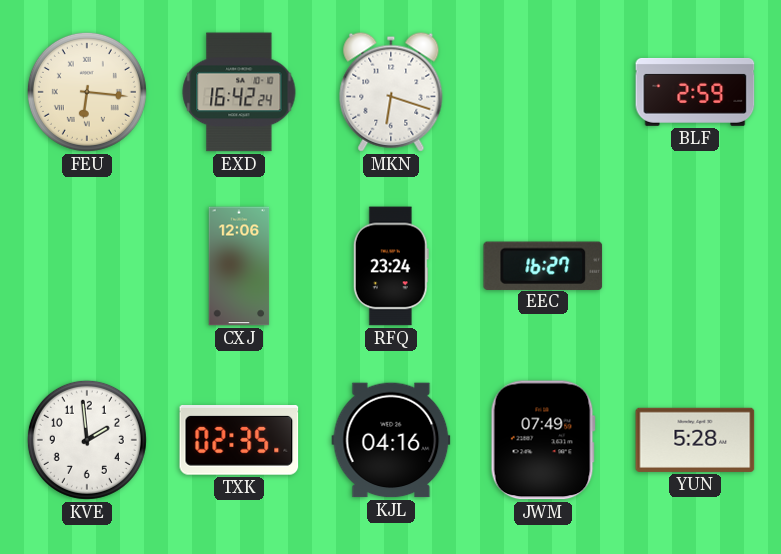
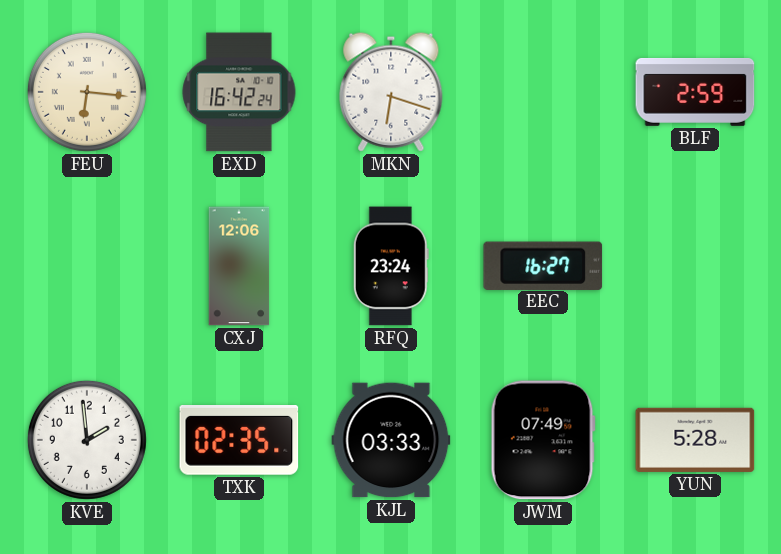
KJL: 04:16 -> 03:33
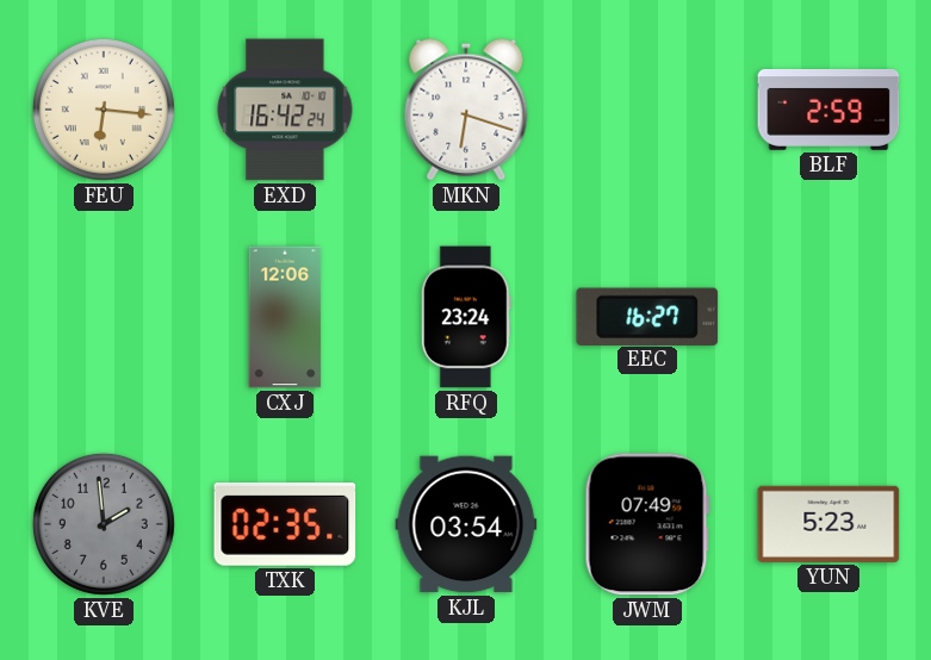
KVE dial: white -> grey
KJL: 03:33 -> 03:54
YUN: 5:28 -> 5:23
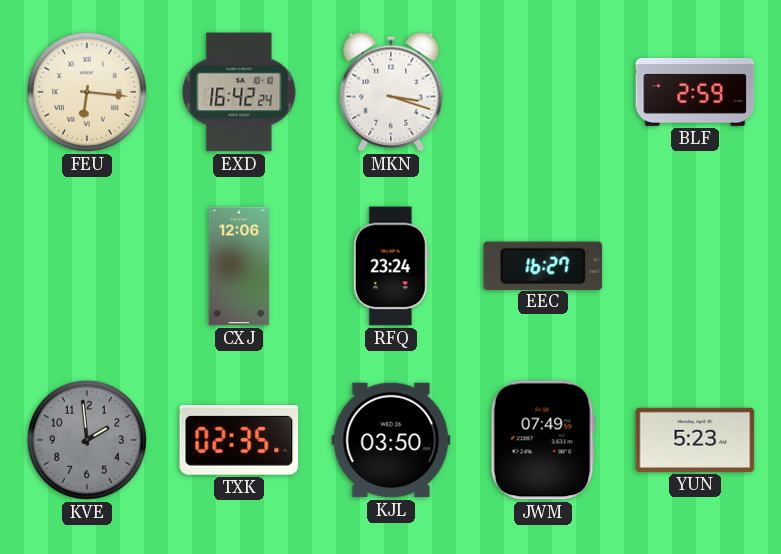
MKN: 6:18 -> 3:18
KJL: 03:54 -> 03:50
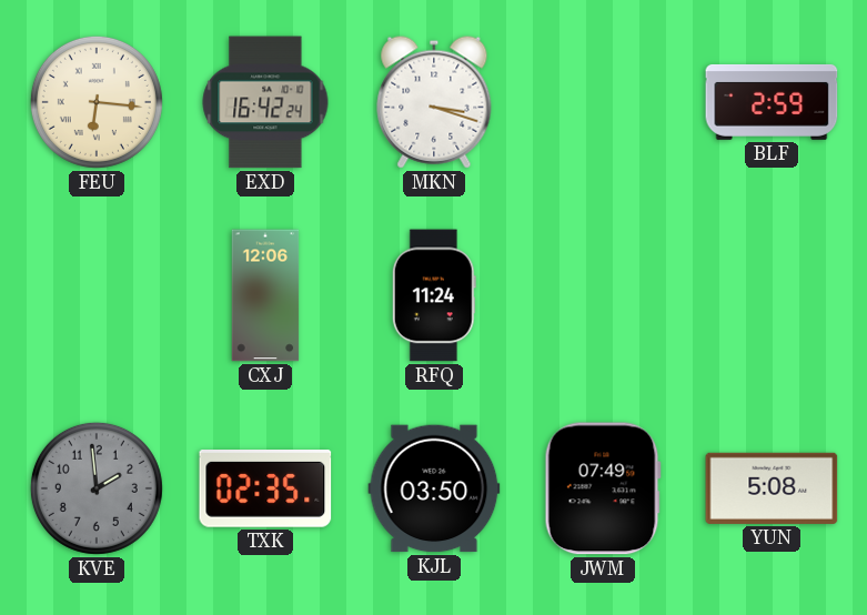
RFQ: 23:24 -> 11:24
EEC: 16:27 -> none
YUN: 5:23 -> 5:08
